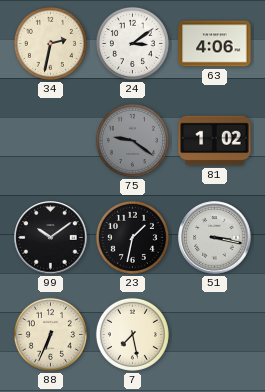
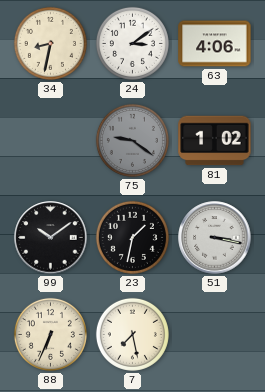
34: 2:32 -> 8:32
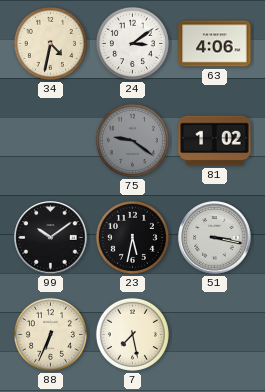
34: 8:32 -> 4:32
23: 1:32 -> 5:32
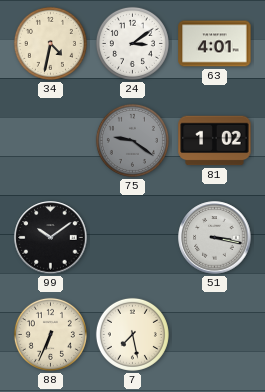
63: 4:06 -> 4:01
23: 5:32 -> none
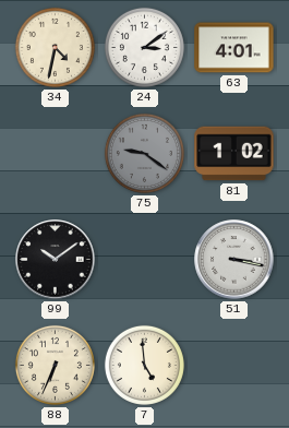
7: 7:28 -> 4:59
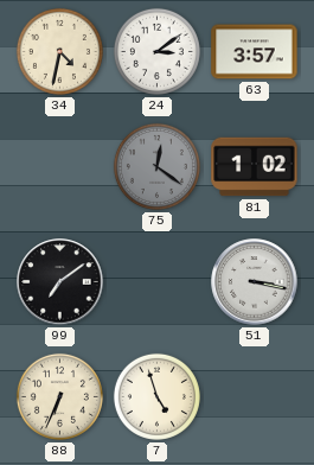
63: 4:01 -> 3:57
75: 9:21 -> 12:21
99: 10:09 -> 7:09
7: 4:59 -> 4:57
